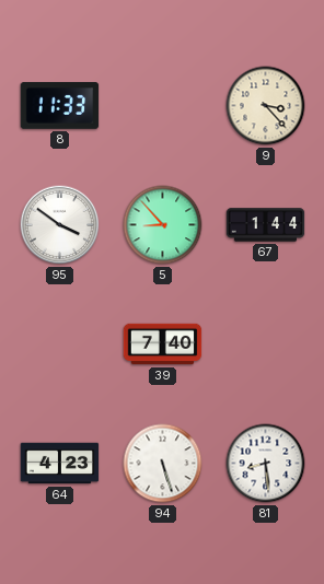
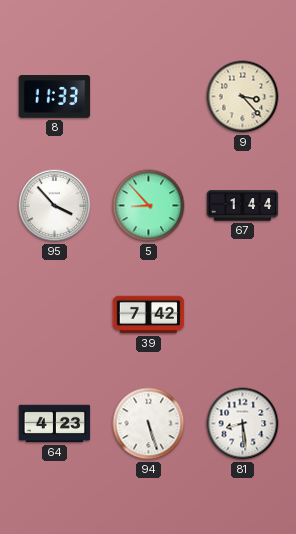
95: 3:51 -> 3:53
39: 7:40 -> 7:42
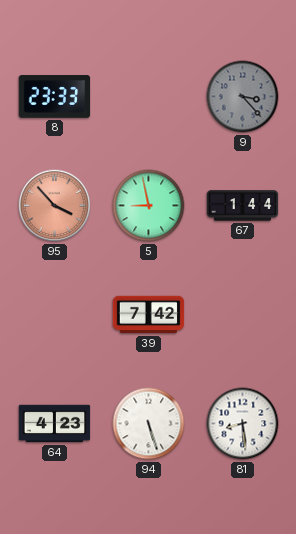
8: 11:33 -> 23:33
9 dial: cream -> grey
95 dial: white -> salmon
5: 8:53 -> 8:58
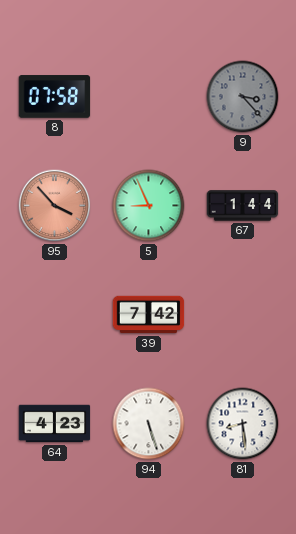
8: 23:33 -> 07:58
5: 8:58 -> 8:56
